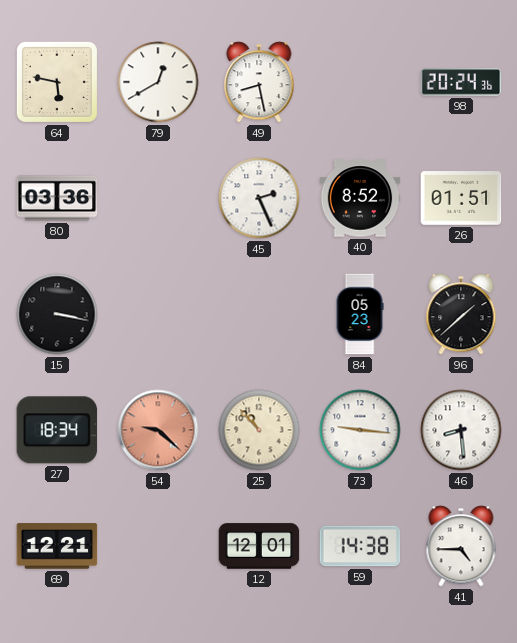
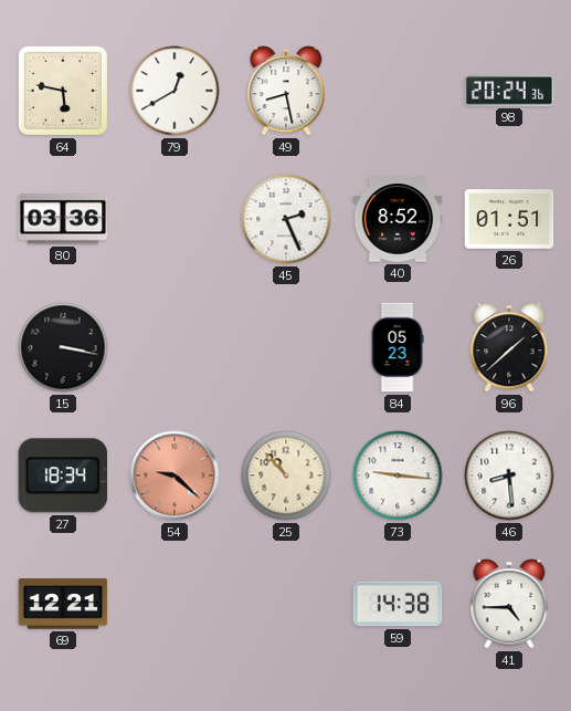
12: 12:01 -> none
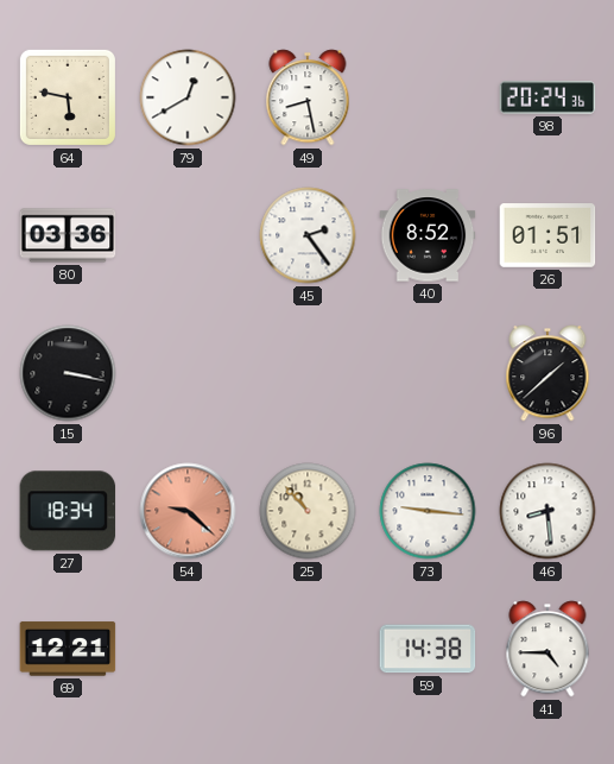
45: 2:26 -> 2:24
84: 05:23 -> none
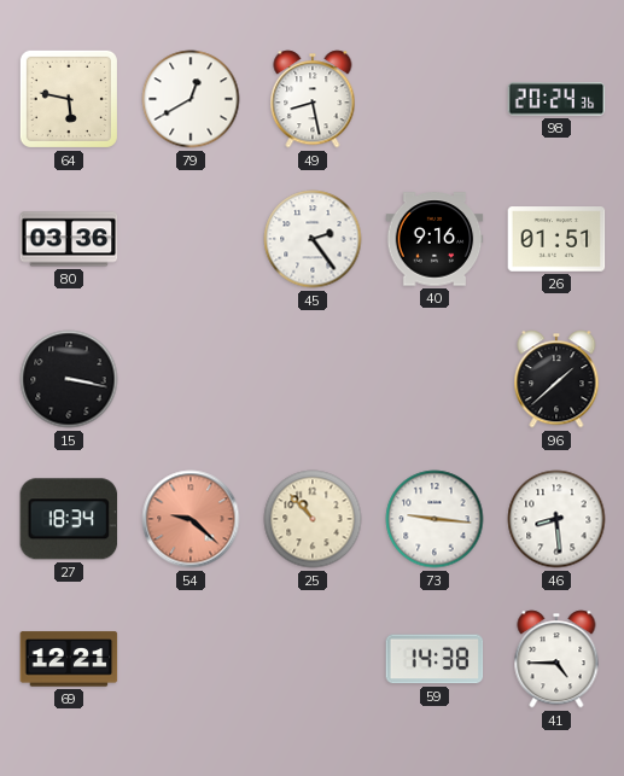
40: 8:52 -> 9:16
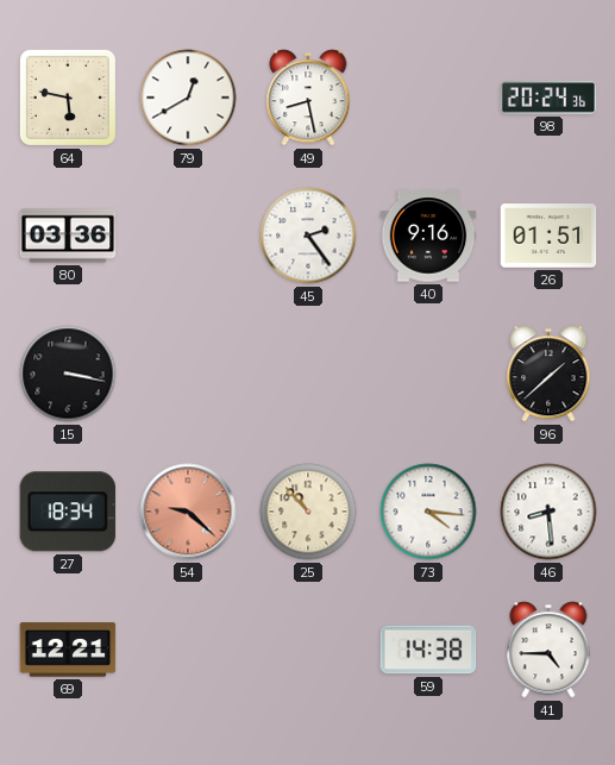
73: 9:16 -> 4:16
